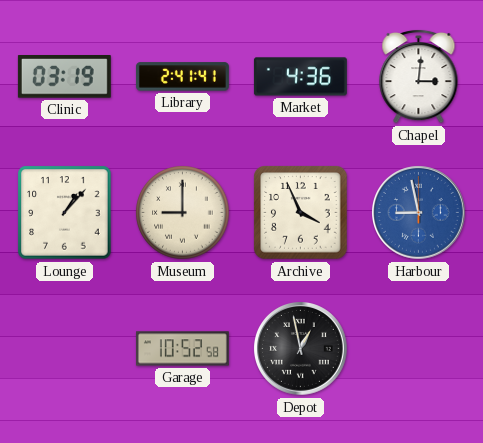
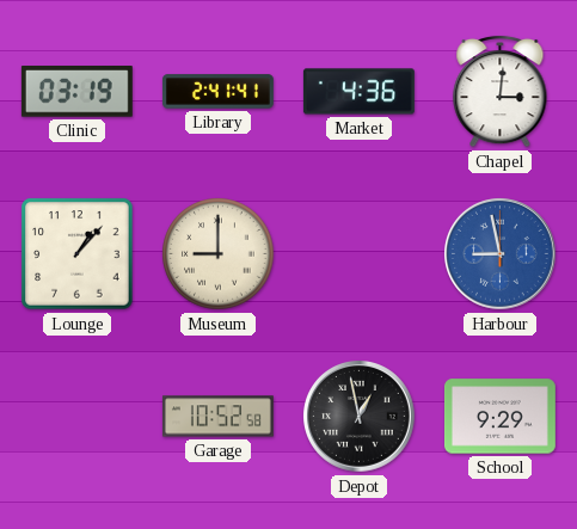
Archive: 3:56 -> none
School: none -> 9:29
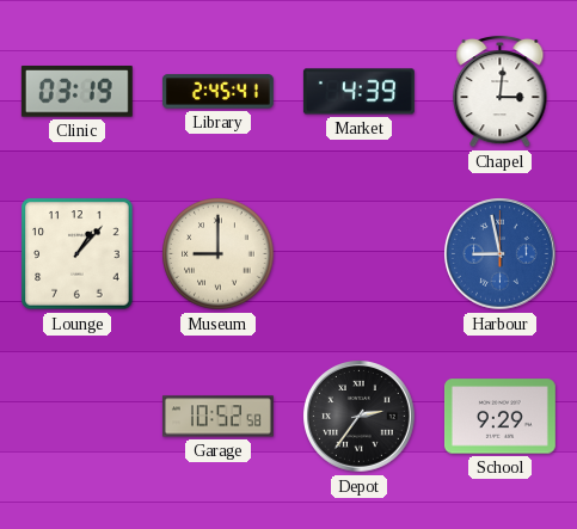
Library: 2:41 -> 2:45
Market: 4:36 -> 4:39
Depot: 12:58 -> 2:36
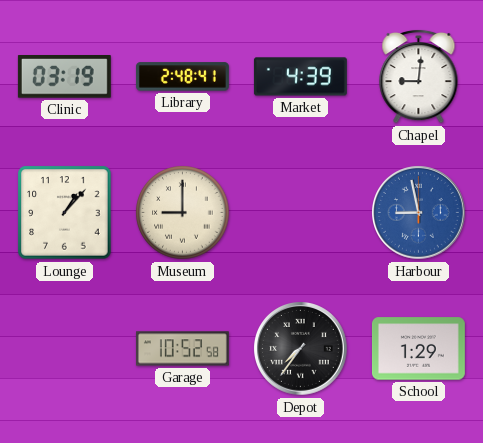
Library: 2:45 -> 2:48
Chapel: 3:01 -> 9:01
Depot: 2:36 -> 7:36
School: 9:29 -> 1:29
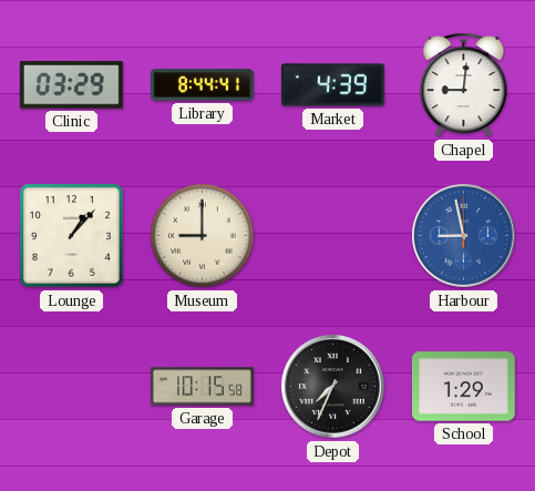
Clinic: 03:19 -> 03:29
Library: 2:48 -> 8:44
Garage: 10:52 -> 10:15
Depot: 7:36 -> 7:34
